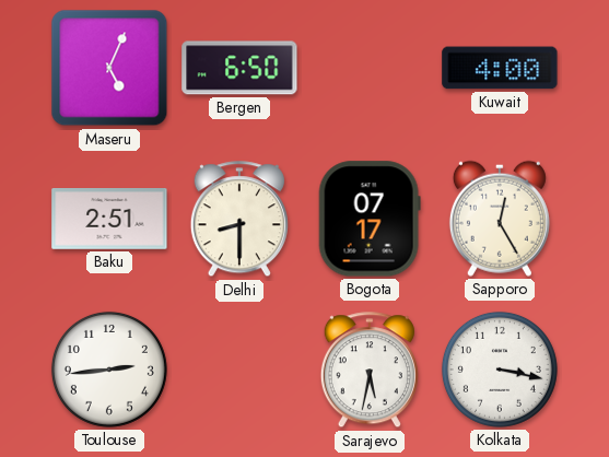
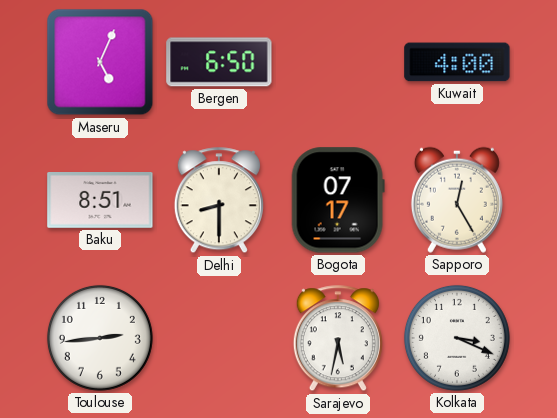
Baku: 2:51 -> 8:51
Kolkata: 3:17 -> 3:19
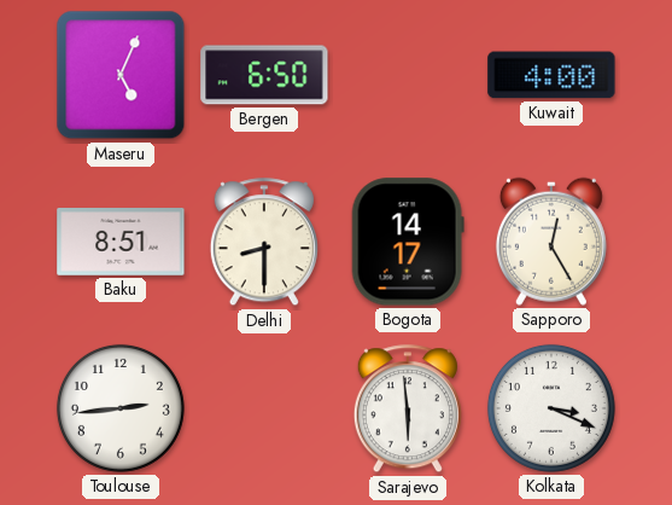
Bogota: 07:17 -> 14:17
Sarajevo: 5:32 -> 5:59
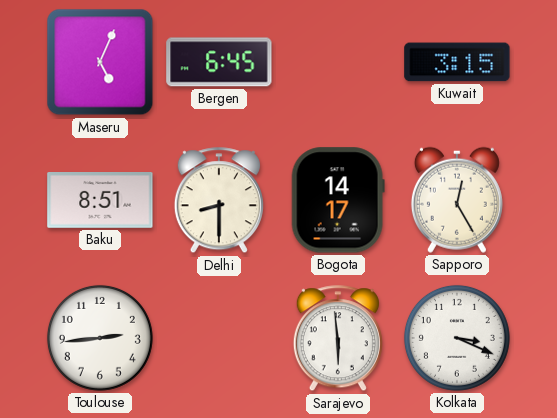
Bergen: 6:50 -> 6:45
Kuwait: 4:00 -> 3:15
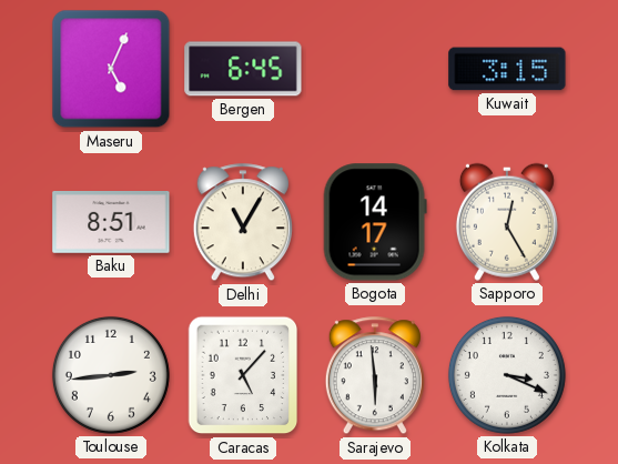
Delhi: 8:30 -> 11:05
Caracas: none -> 5:07
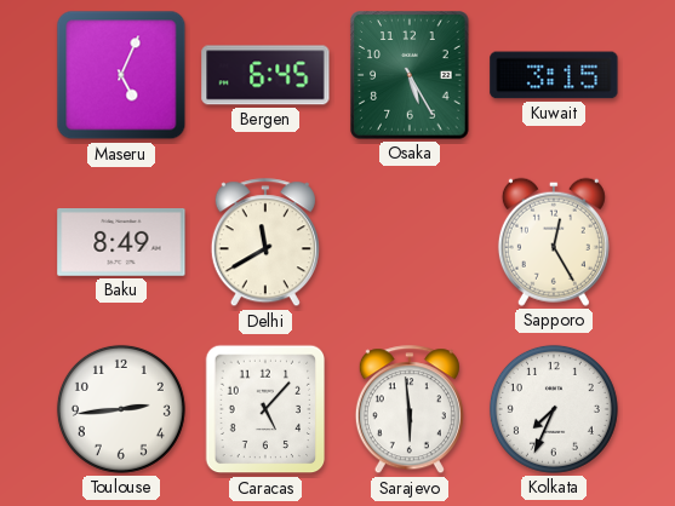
Osaka: none -> 5:25
Baku: 8:51 -> 8:49
Delhi: 11:05 -> 11:40
Bogota: 14:17 -> none
Kolkata: 3:19 -> 7:34
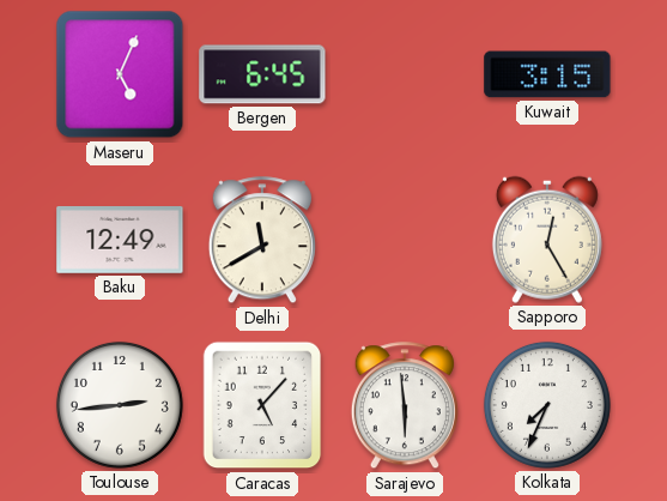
Osaka: 5:25 -> none
Baku: 8:49 -> 12:49
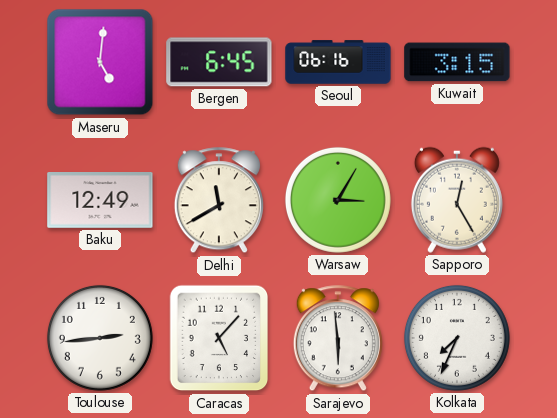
Maseru: 5:04 -> 5:01
Seoul: none -> 06:16
Warsaw: none -> 3:05
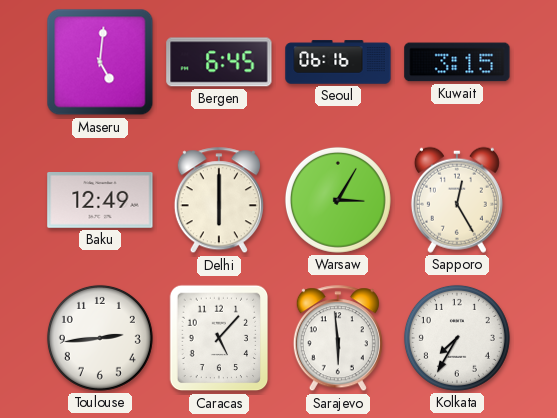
Delhi: 11:40 -> 6:00
Kolkata: 7:34 -> 7:35
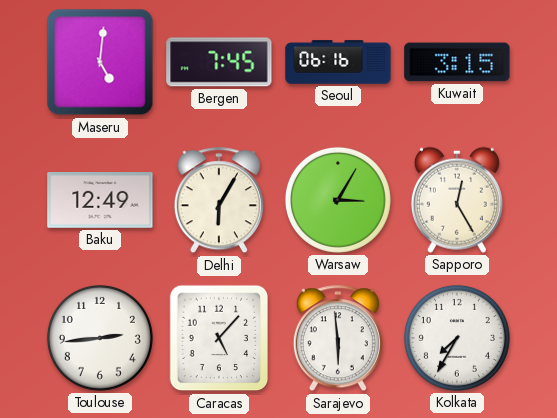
Bergen: 6:45 -> 7:45
Delhi: 6:00 -> 6:05
